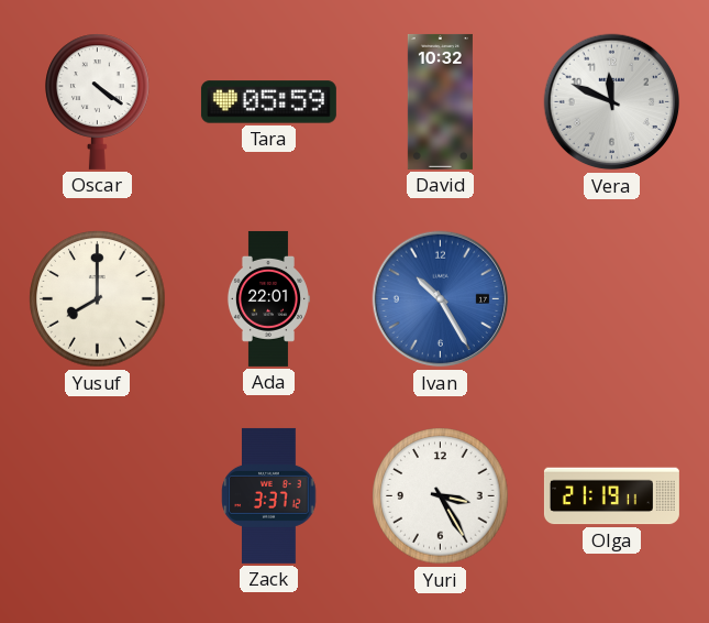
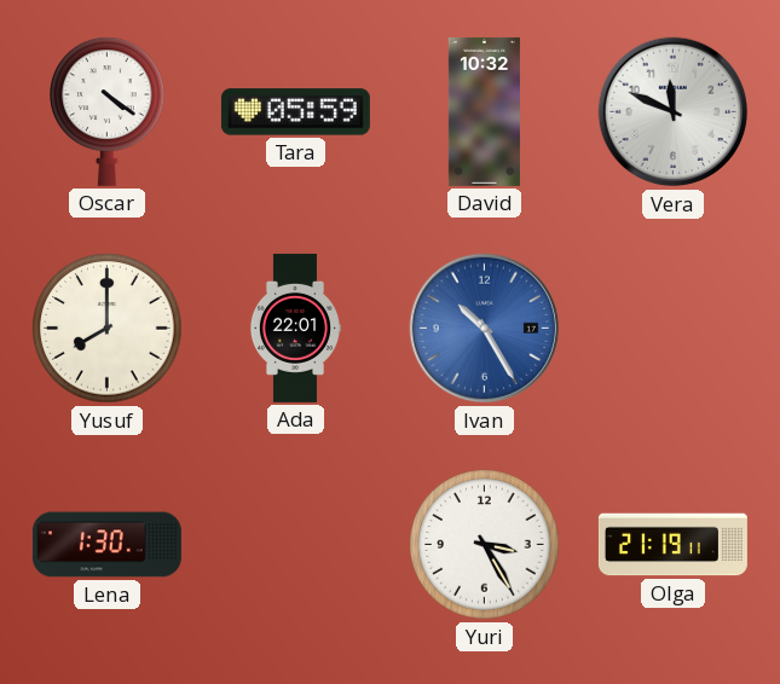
Lena: none -> 1:30
Zack: 3:37 -> none
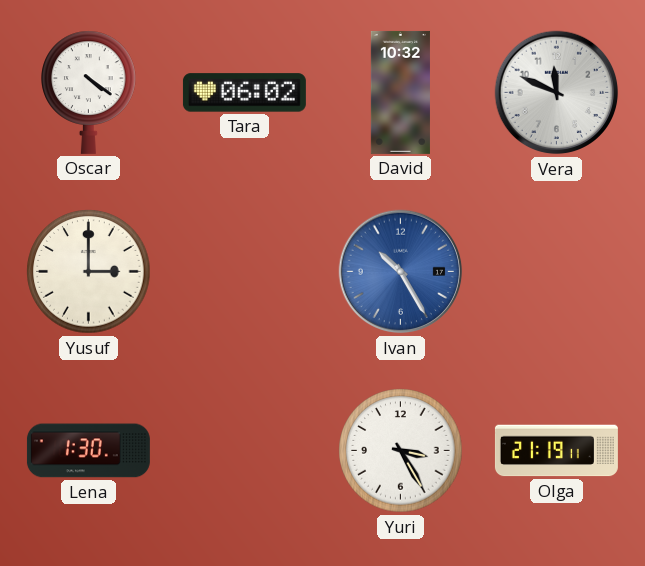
Tara: 05:59 -> 06:02
Yusuf: 8:00 -> 3:00
Ada: 22:01 -> none
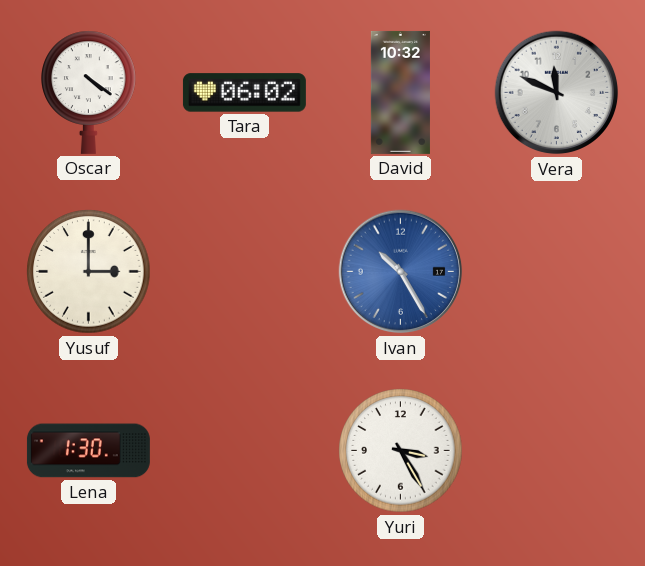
Olga: 21:19 -> none
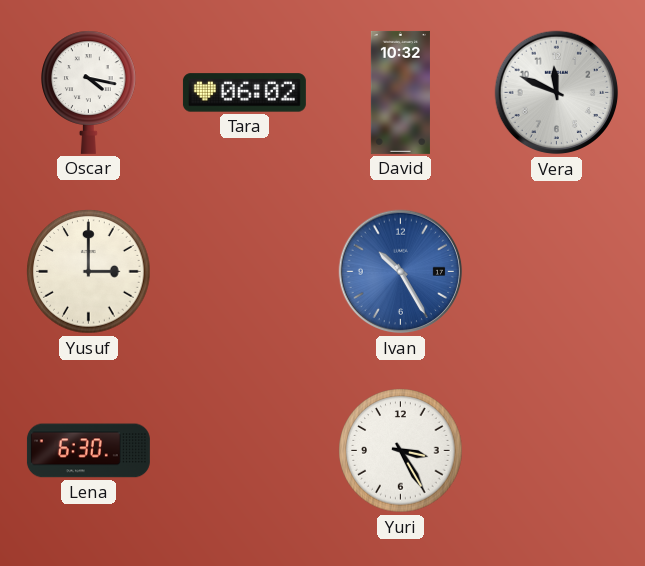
Oscar: 4:21 -> 4:17
Lena: 1:30 -> 6:30
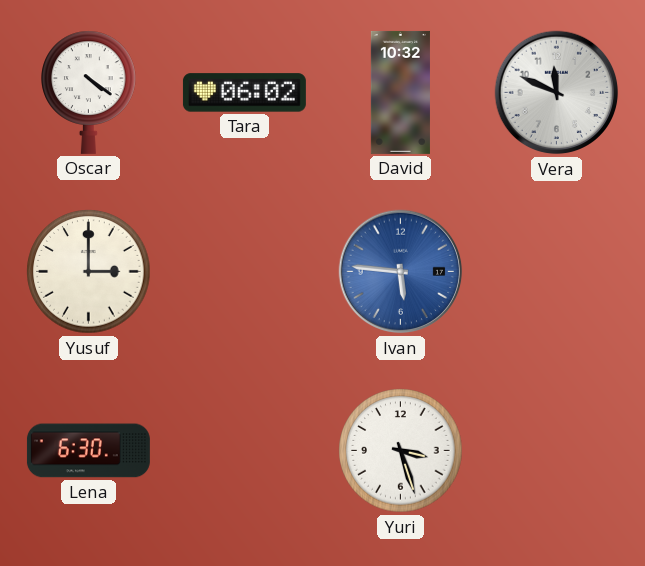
Oscar: 4:17 -> 4:21
Ivan: 10:25 -> 5:46
Yuri: 3:25 -> 3:27
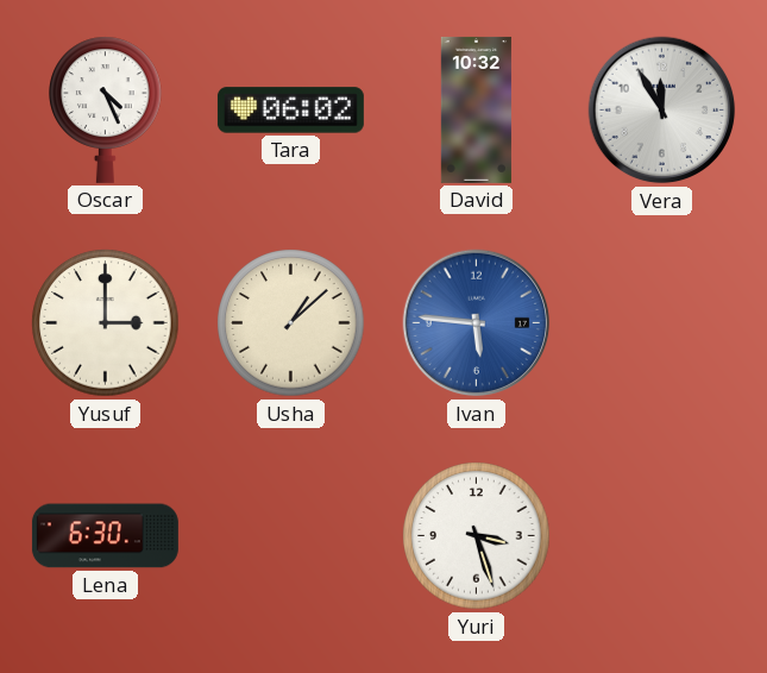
Oscar: 4:21 -> 4:26
Vera: 11:49 -> 11:55
Usha: none -> 1:08
